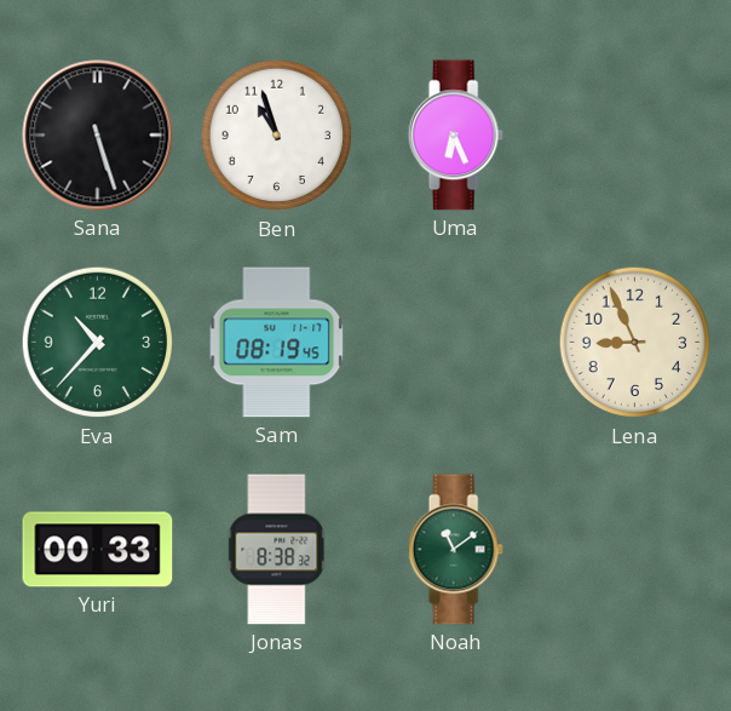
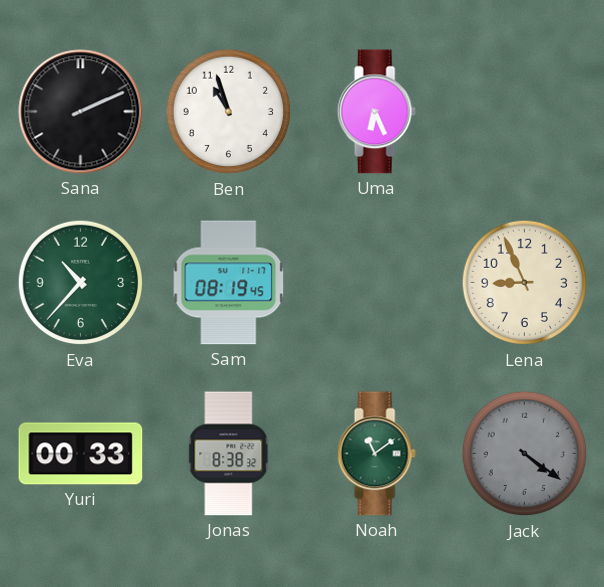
Sana: 5:27 -> 2:11
Jack: none -> 4:21
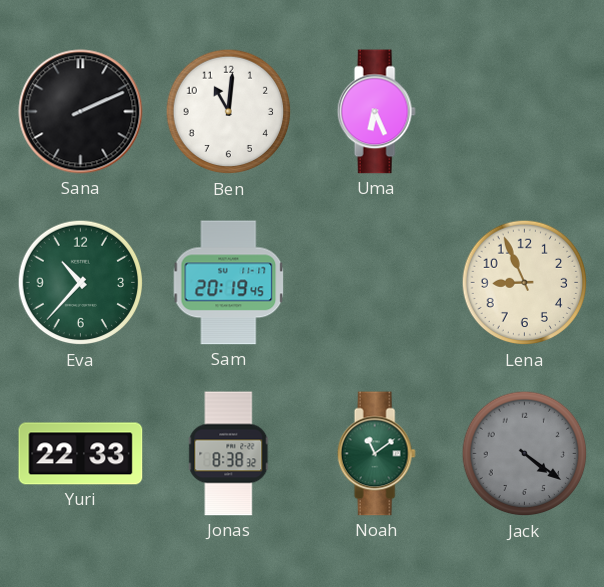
Ben: 10:57 -> 11:01
Sam: 08:19 -> 20:19
Yuri: 00:33 -> 22:33
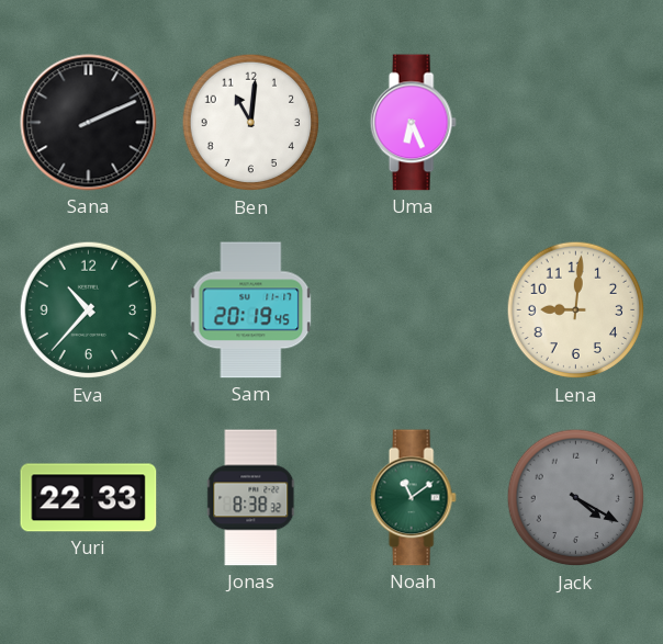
Lena: 8:56 -> 9:01
Jack: 4:21 -> 4:20
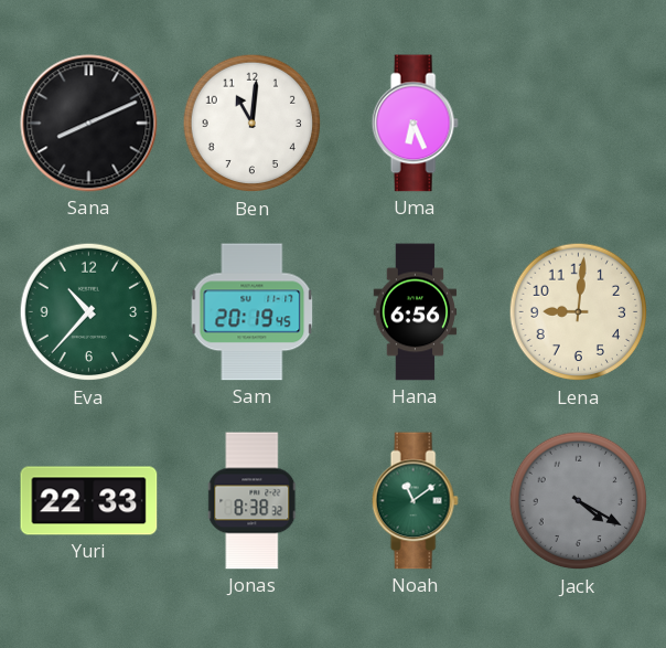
Sana: 2:11 -> 8:11
Hana: none -> 6:56
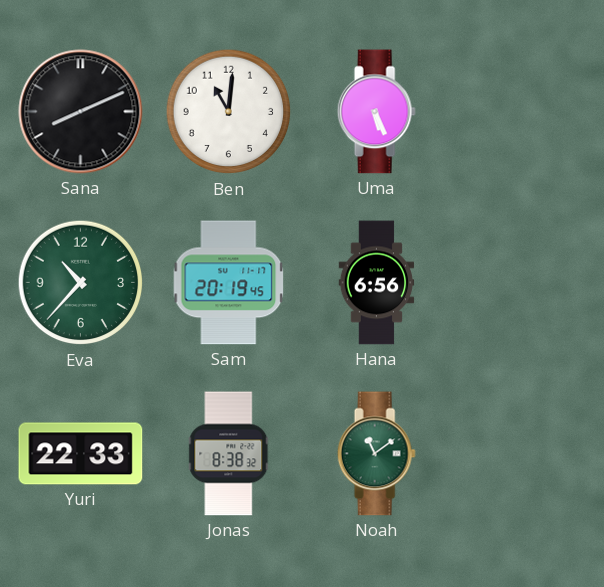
Uma: 6:26 -> 5:26
Lena: 9:01 -> none
Jack: 4:20 -> none
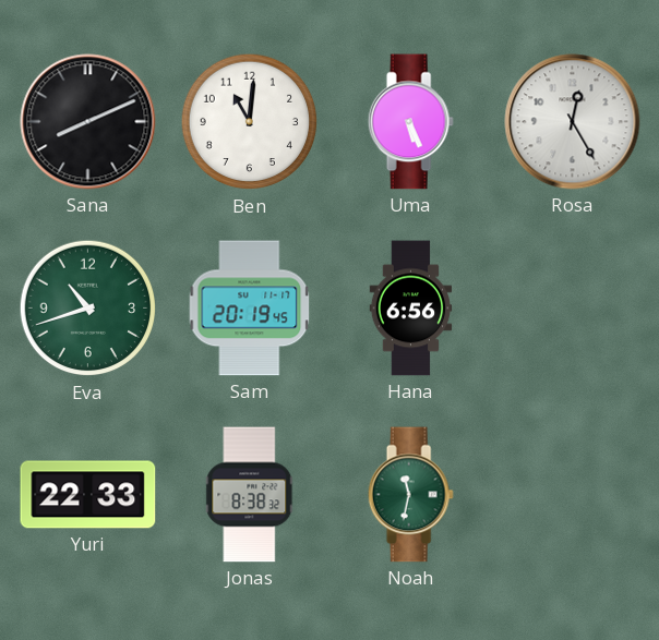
Rosa: none -> 12:25
Eva: 10:37 -> 10:42
Noah: 11:09 -> 11:32
